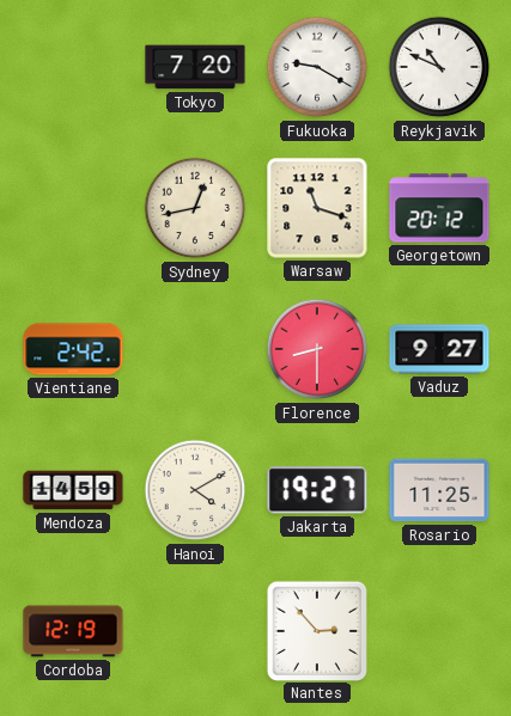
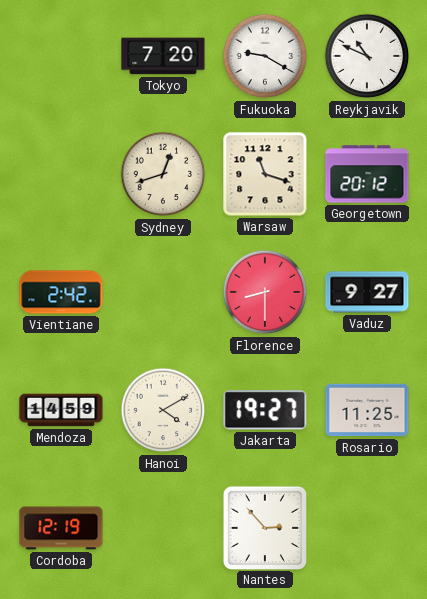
Sydney: 12:43 -> 12:42
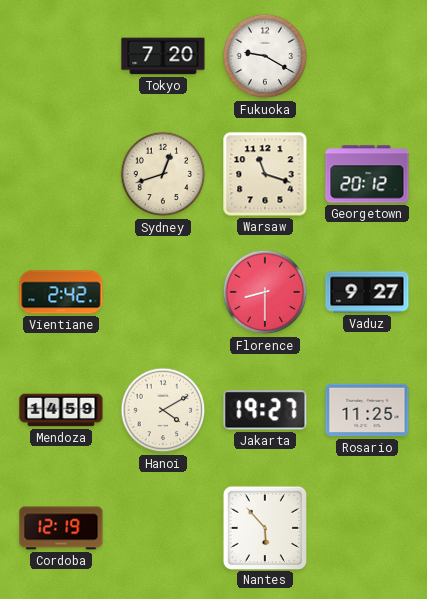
Reykjavik: 10:49 -> none
Nantes: 2:53 -> 5:53
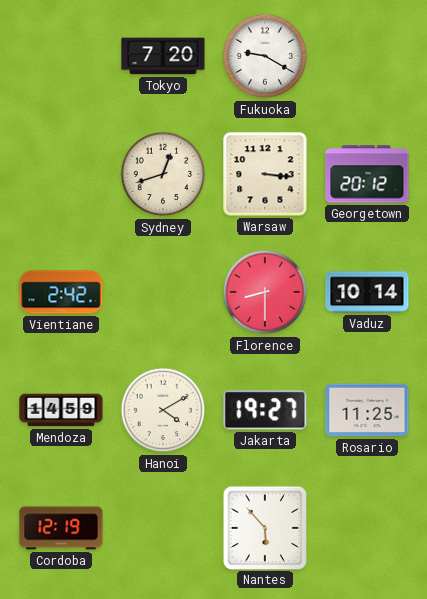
Warsaw: 11:18 -> 3:16
Vaduz: 9:27 -> 10:14
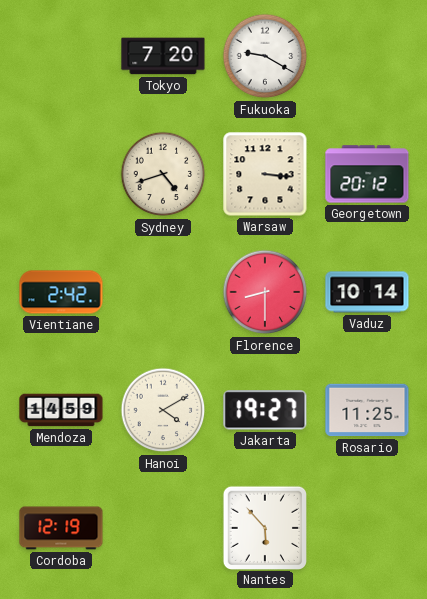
Sydney: 12:42 -> 4:42
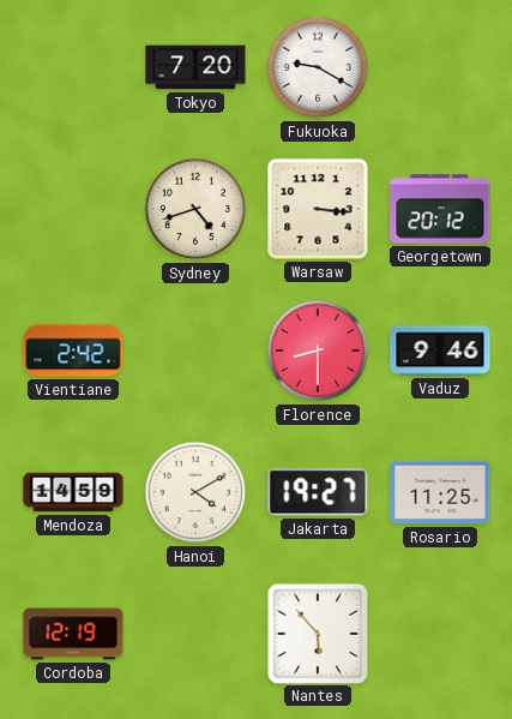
Vaduz: 10:14 -> 9:46
